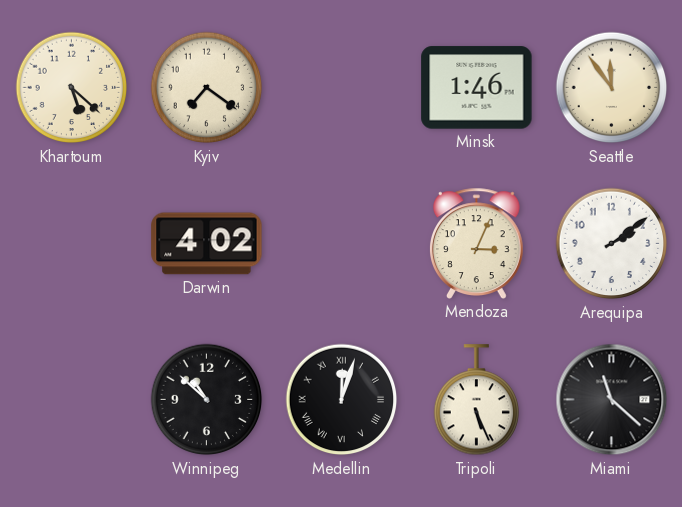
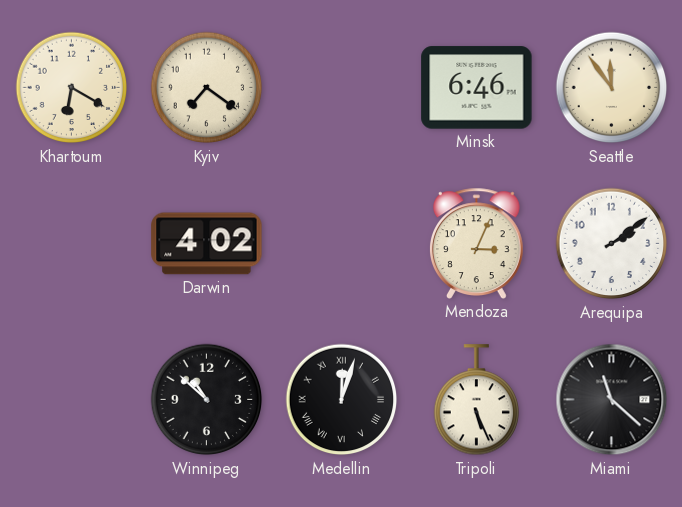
Khartoum: 5:22 -> 6:20
Minsk: 1:46 -> 6:46
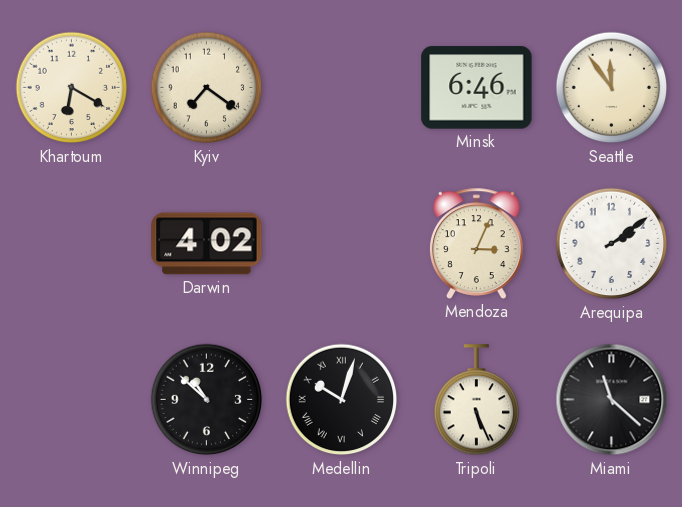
Medellin: 12:03 -> 10:03
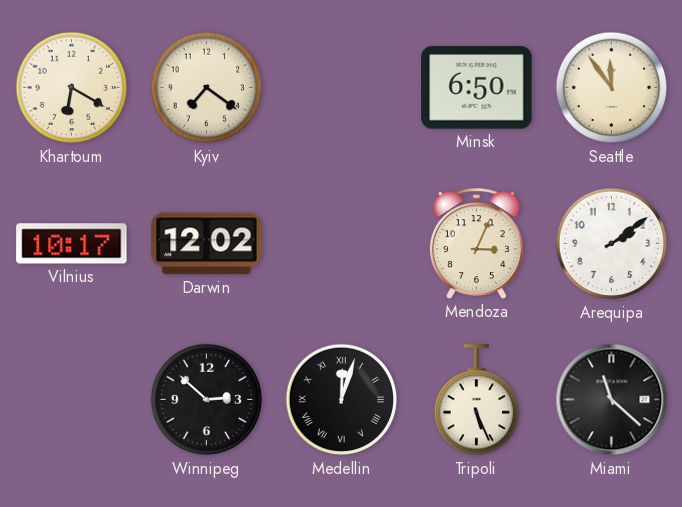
Minsk: 6:46 -> 6:50
Vilnius: none -> 10:17
Darwin: 4:02 -> 12:02
Winnipeg: 10:52 -> 2:52
Medellin: 10:03 -> 12:03
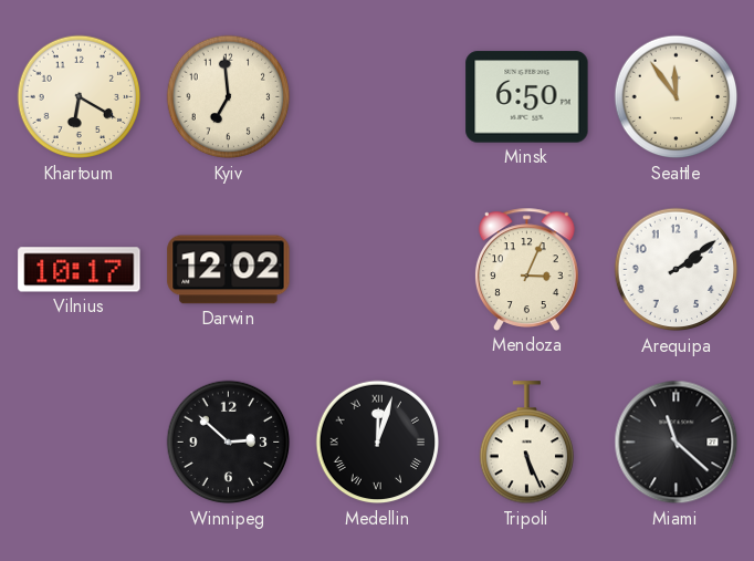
Kyiv: 7:21 -> 6:59
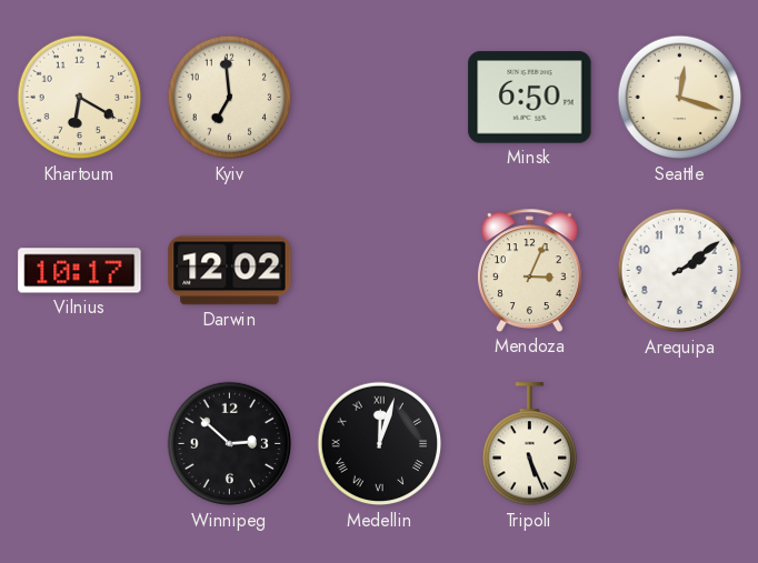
Seattle: 11:54 -> 12:18
Miami: 11:22 -> none
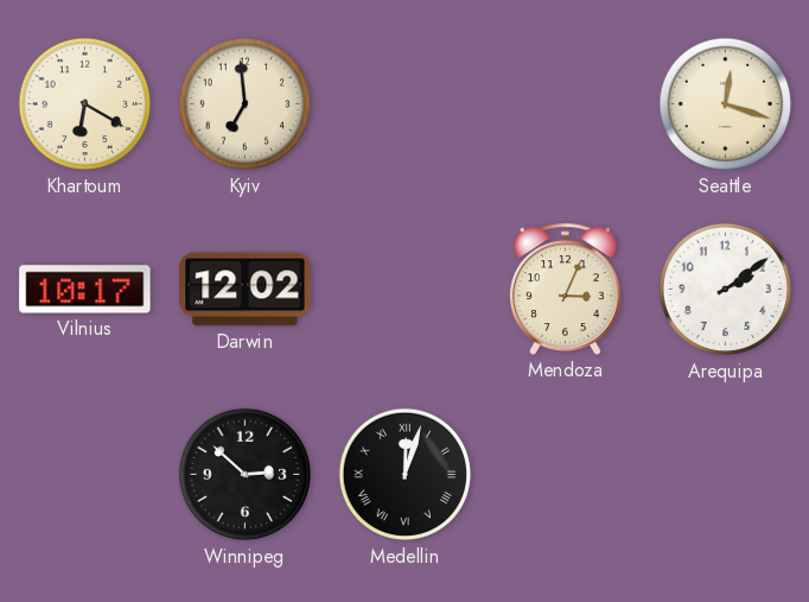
Minsk: 6:50 -> none
Tripoli: 5:26 -> none
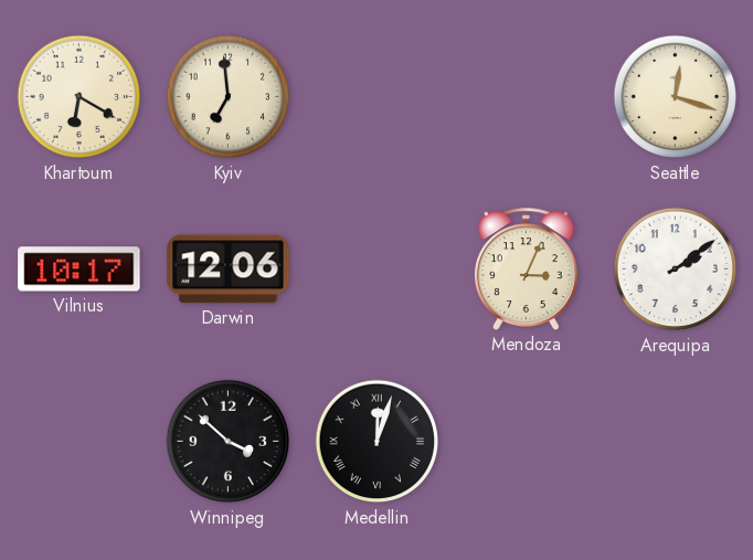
Darwin: 12:02 -> 12:06
Winnipeg: 2:52 -> 3:52
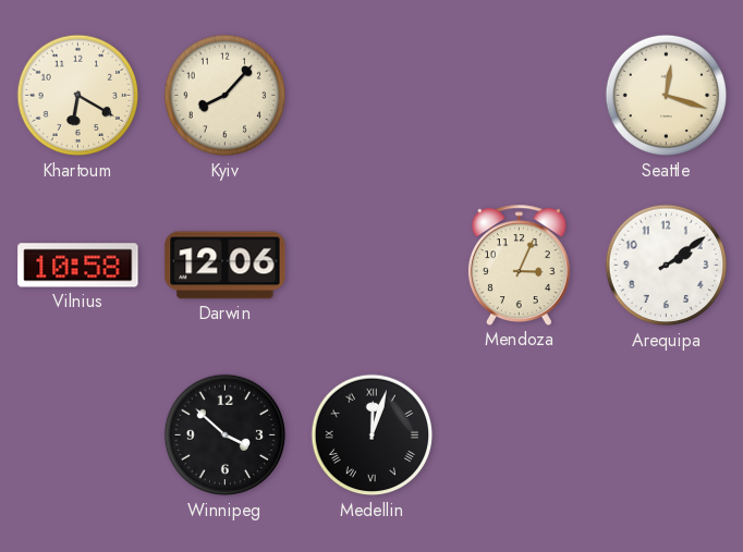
Kyiv: 6:59 -> 8:07
Vilnius: 10:17 -> 10:58
